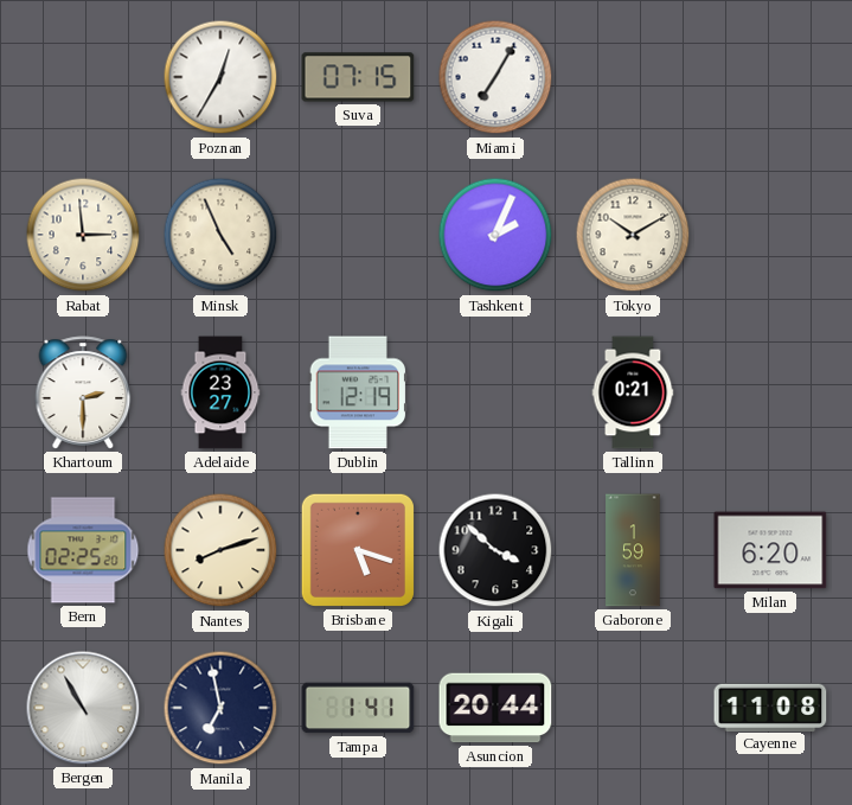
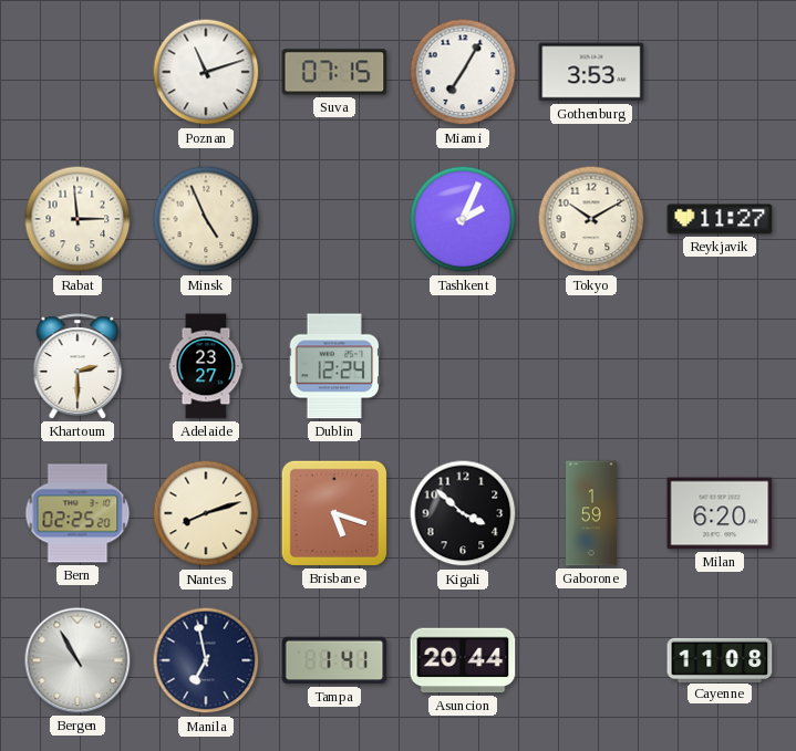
Poznan: 12:35 -> 11:12
Gothenburg: none -> 3:53
Reykjavik: none -> 11:27
Dublin: 12:19 -> 12:24
Tallinn: 0:21 -> none
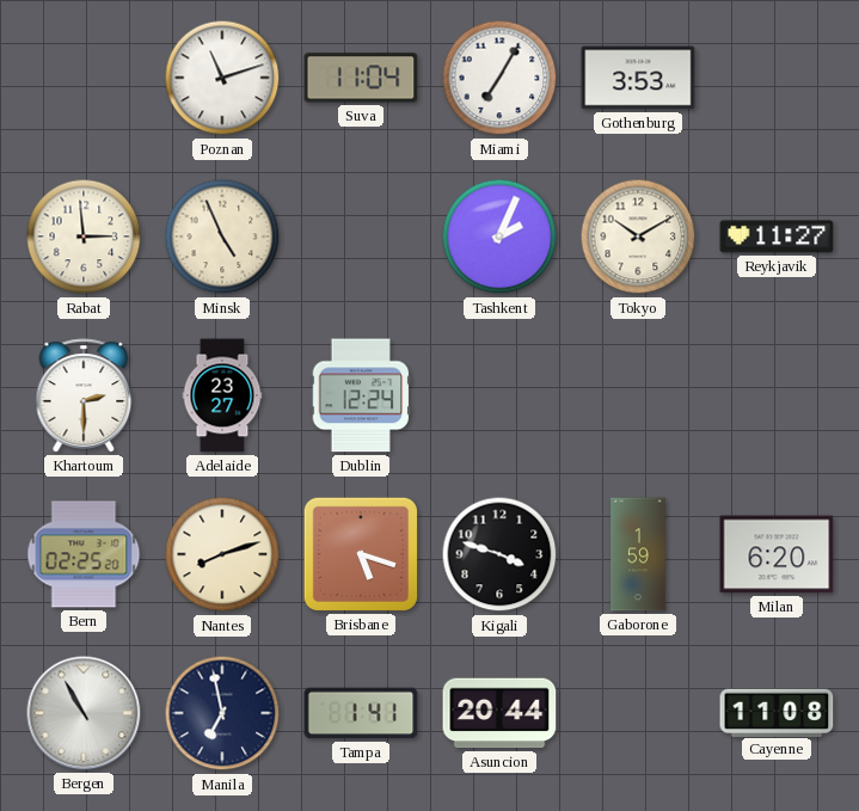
Suva: 07:15 -> 11:04
Kigali: 3:52 -> 3:48
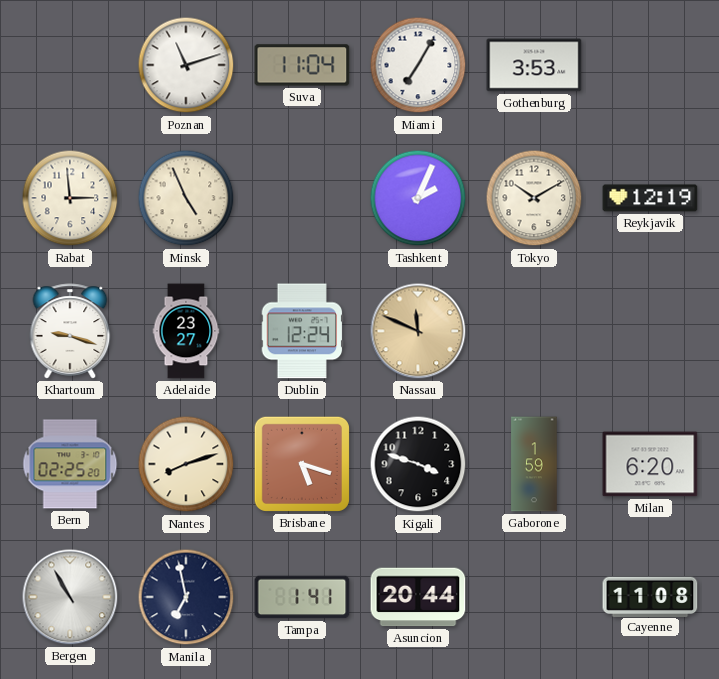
Reykjavik: 11:27 -> 12:19
Khartoum: 2:30 -> 9:18
Nassau: none -> 11:49
